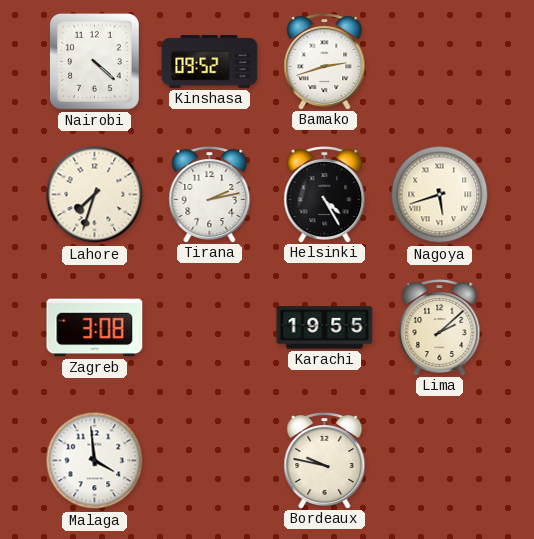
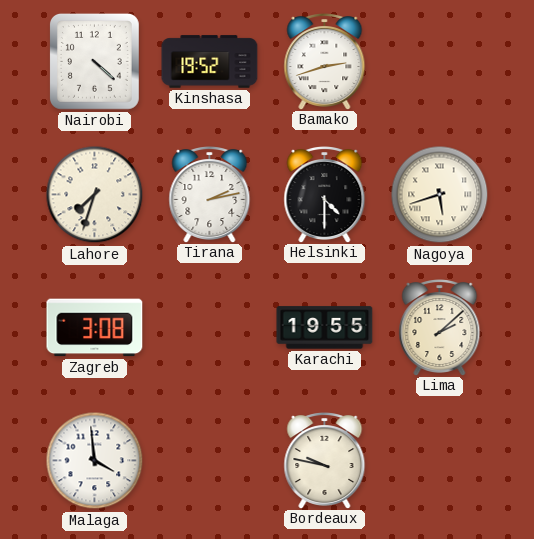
Kinshasa: 09:52 -> 19:52
Helsinki: 4:25 -> 4:30
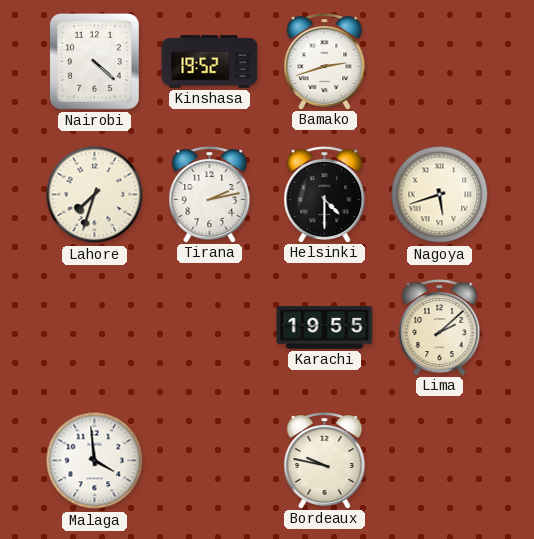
Zagreb: 3:08 -> none
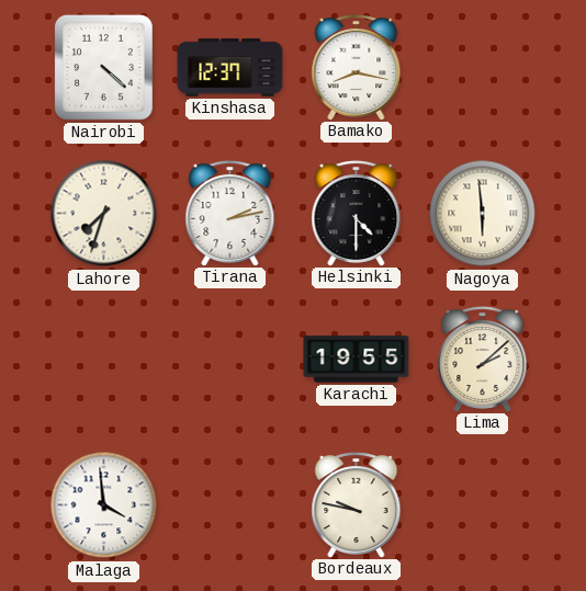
Kinshasa: 19:52 -> 12:37
Bamako: 2:42 -> 8:17
Nagoya: 5:42 -> 5:59
